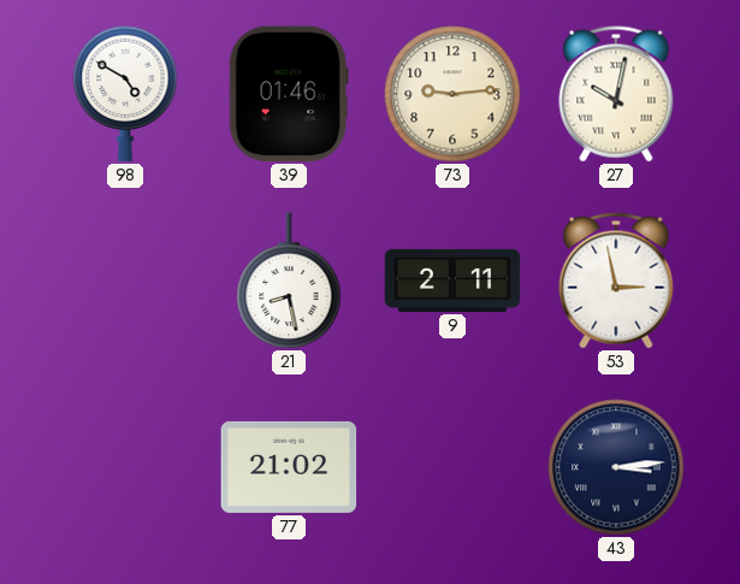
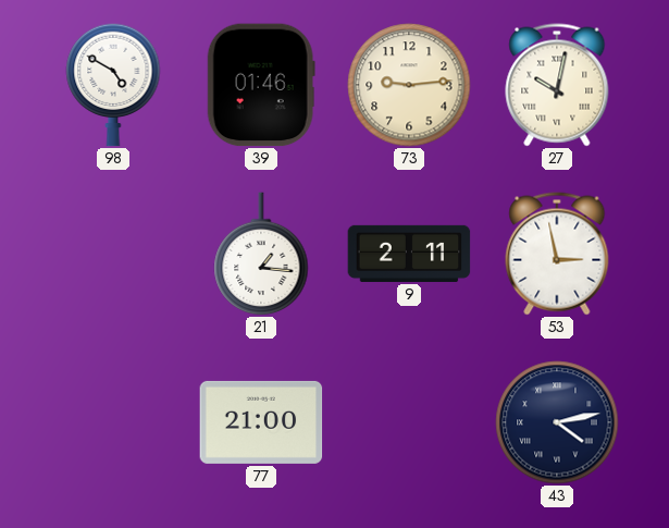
21: 8:28 -> 1:16
77: 21:02 -> 21:00
43: 3:14 -> 4:13
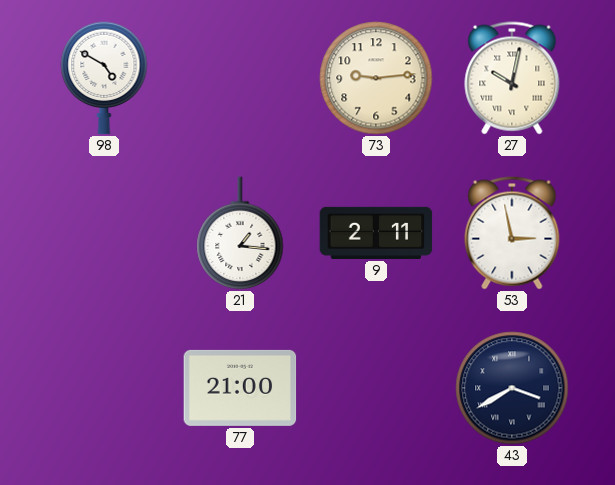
39: 01:46 -> none
43: 4:13 -> 3:40
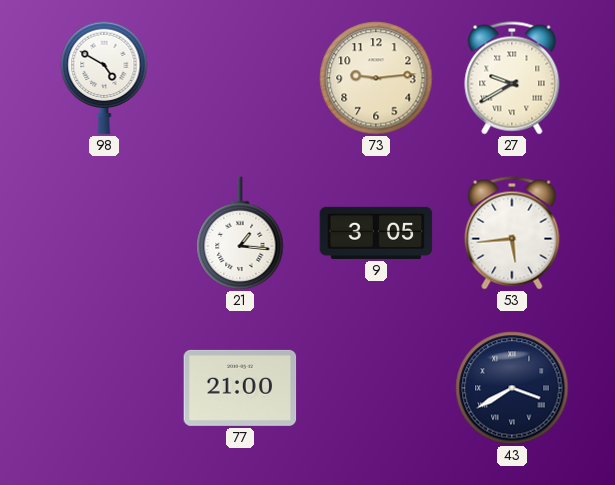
27: 10:02 -> 9:40
9: 2:11 -> 3:05
53: 2:58 -> 5:44
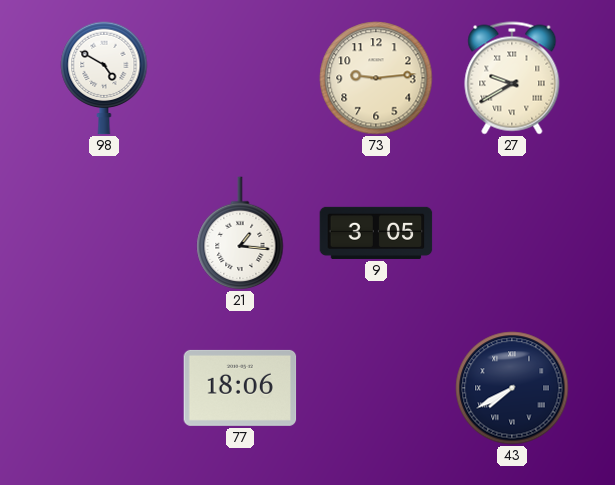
53: 5:44 -> none
77: 21:00 -> 18:06
43: 3:40 -> 7:40
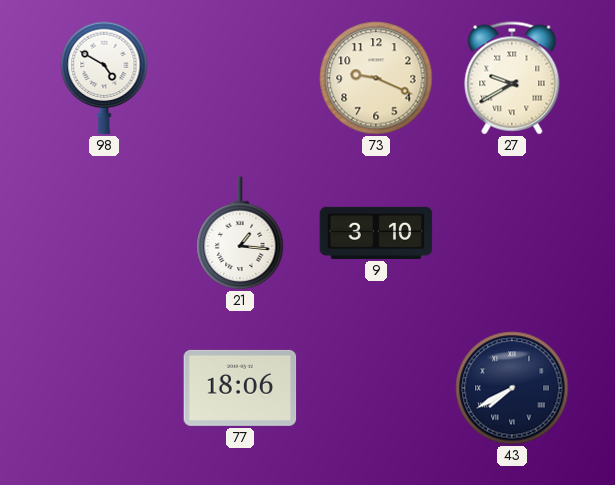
73: 9:14 -> 9:19
9: 3:05 -> 3:10
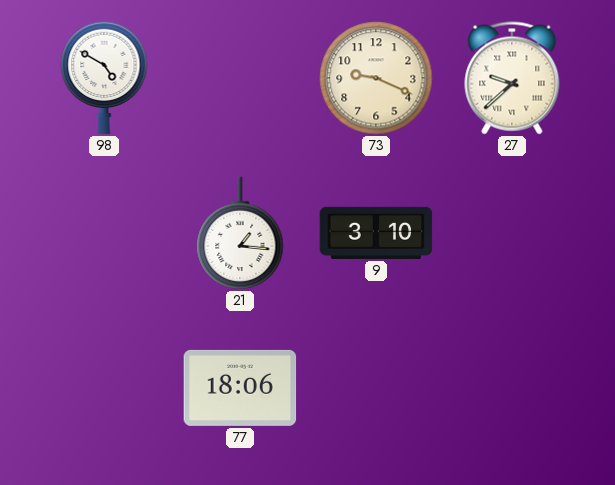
27: 9:40 -> 9:38
43: 7:40 -> none
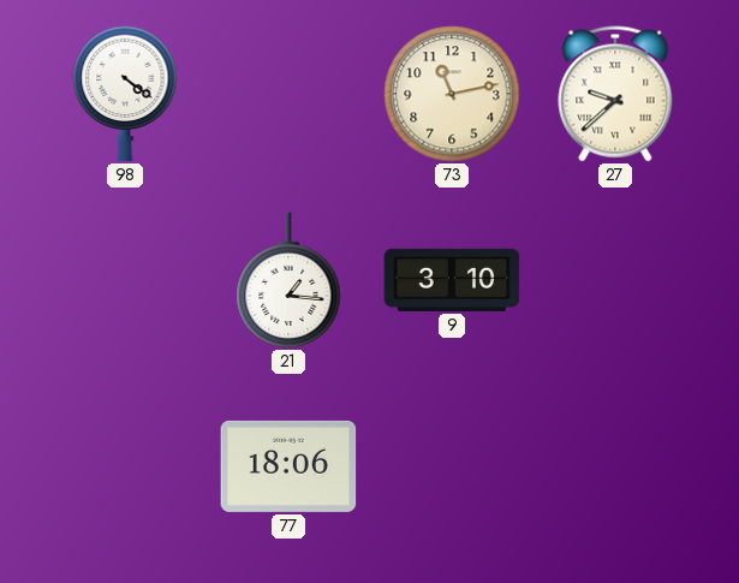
98: 4:50 -> 4:21
73: 9:19 -> 11:13
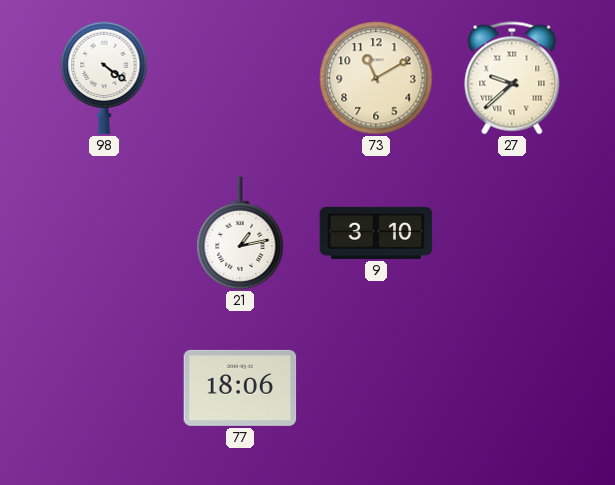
73: 11:13 -> 11:10
21: 1:16 -> 1:13
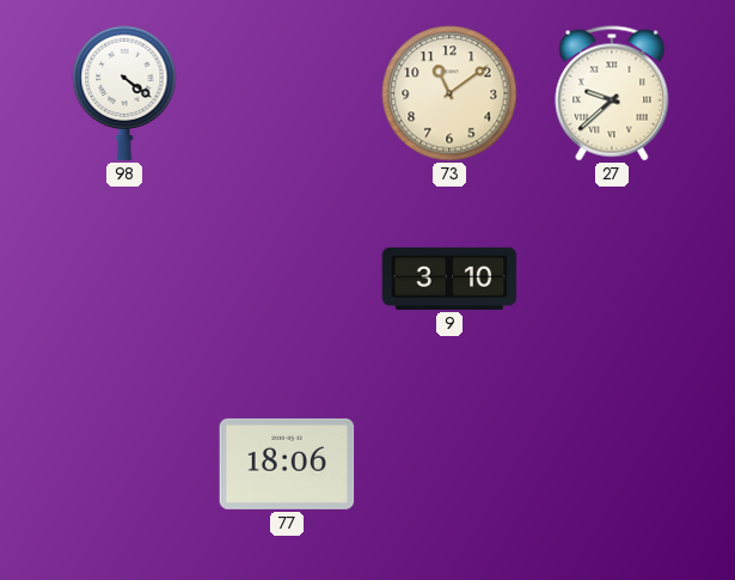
73: 11:10 -> 11:09
21: 1:13 -> none
